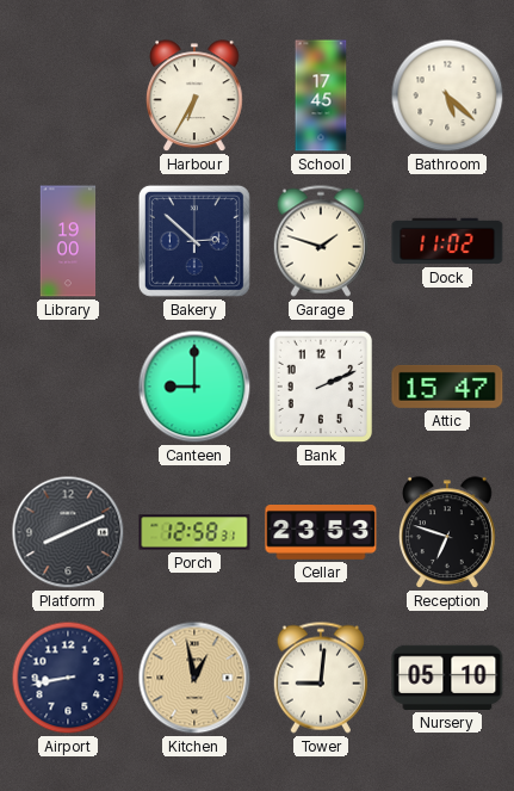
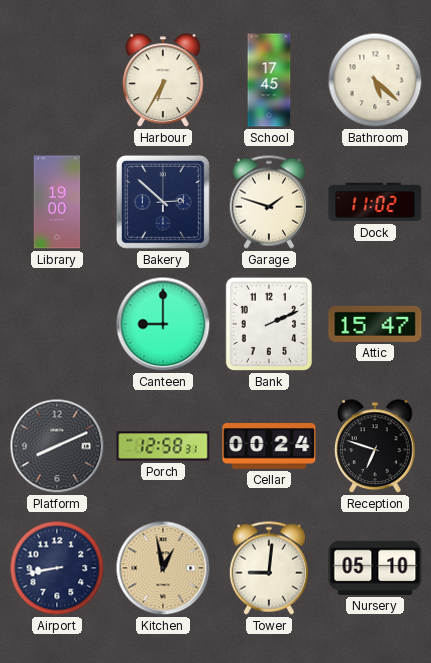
Cellar: 23:53 -> 00:24
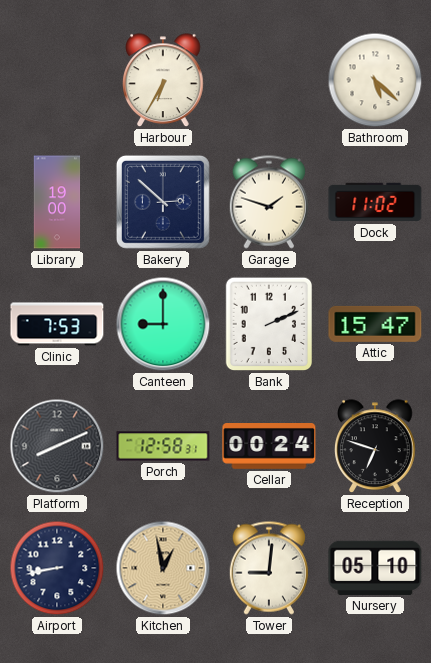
School: 17:45 -> none
Clinic: none -> 7:53
